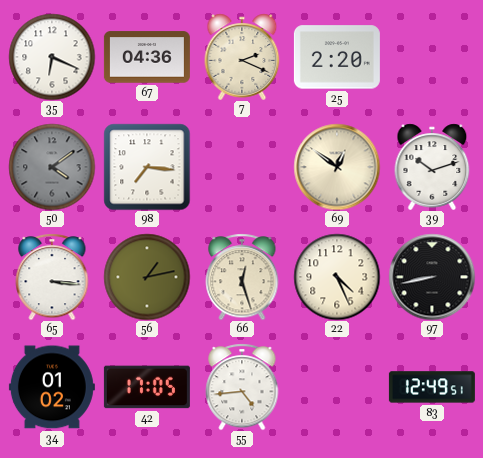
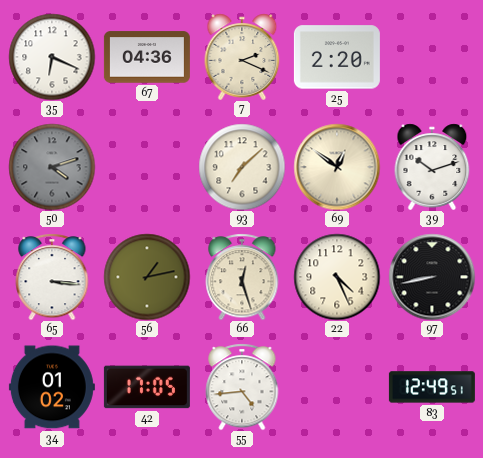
50: 4:09 -> 4:12
98: 7:16 -> none
93: none -> 7:08
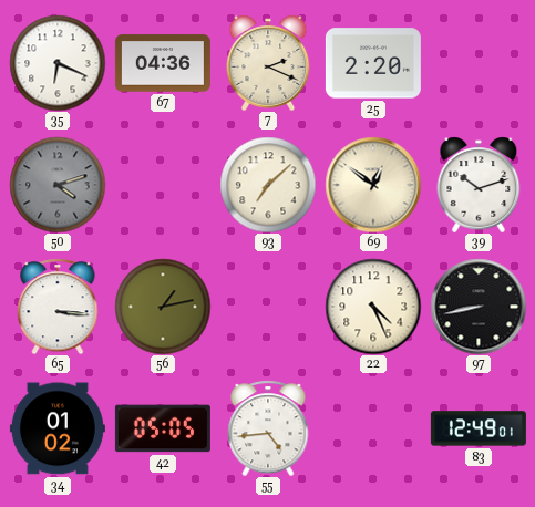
66: 12:27 -> none
42: 17:05 -> 05:05
83: 12:49:51 -> 12:49:01
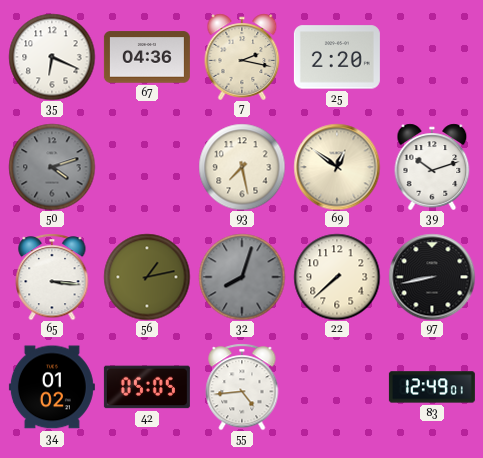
7: 2:19 -> 2:17
93: 7:08 -> 7:28
32: none -> 8:03
22: 4:26 -> 7:38
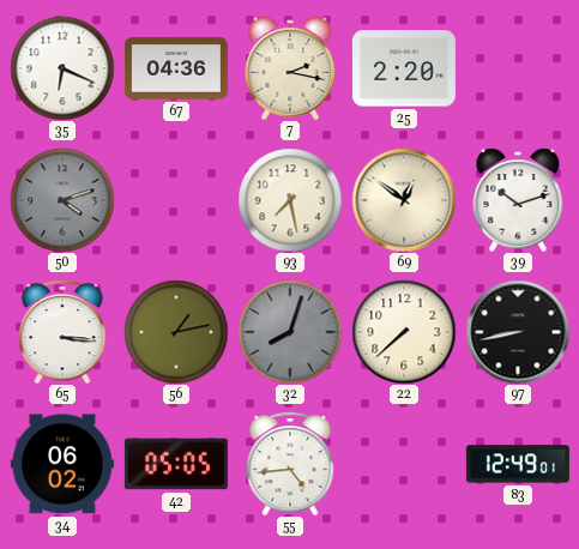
34: 01:02 -> 06:02
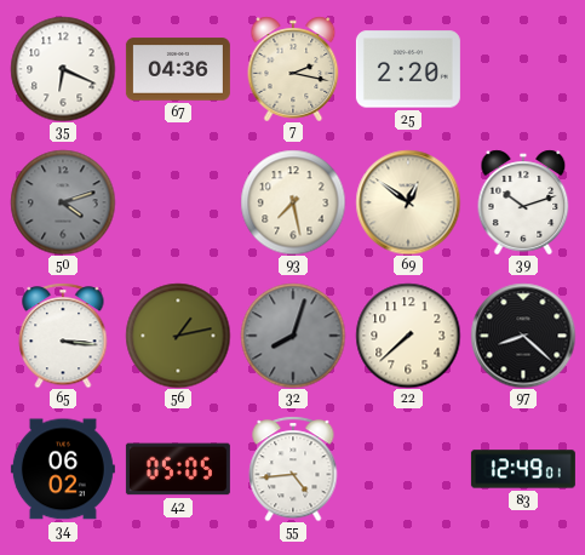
97: 8:43 -> 8:22
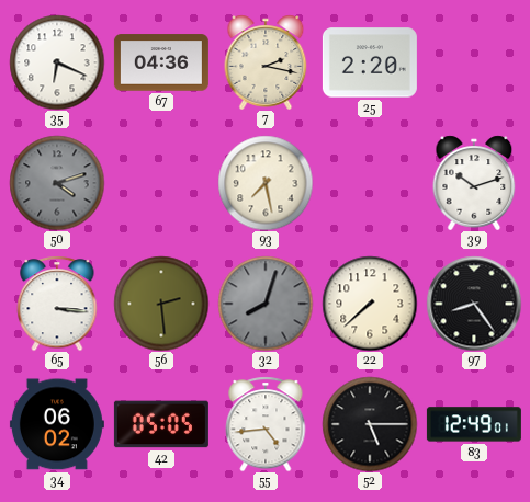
69: 12:51 -> none
56: 1:13 -> 2:29
97: 8:22 -> 8:24
52: none -> 5:15
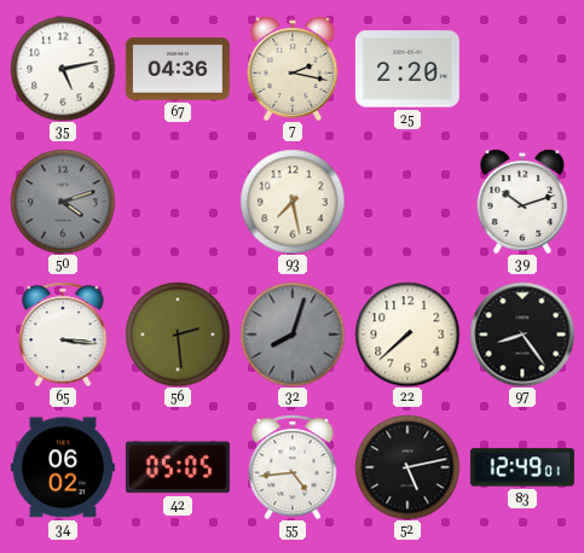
35: 6:19 -> 5:13
52: 5:15 -> 5:13
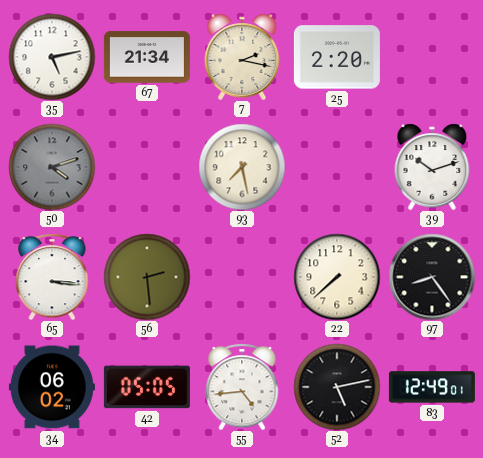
67: 04:36 -> 21:34
32: 8:03 -> none
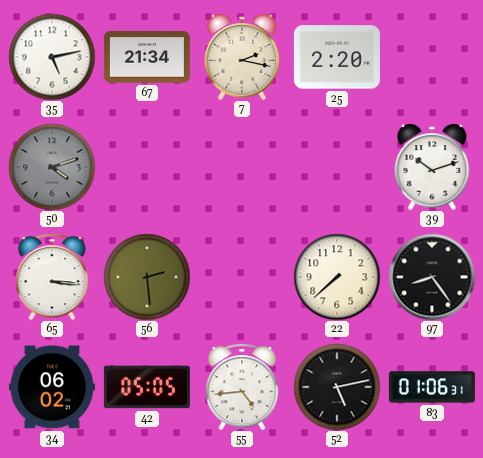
93: 7:28 -> none
83: 12:49 -> 01:06
